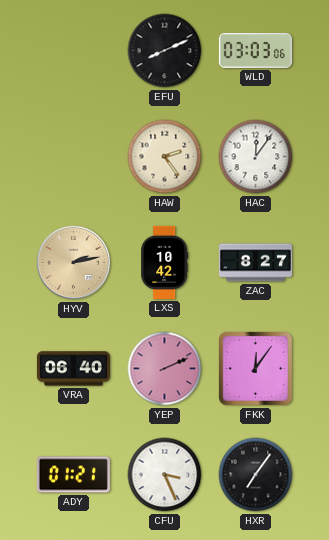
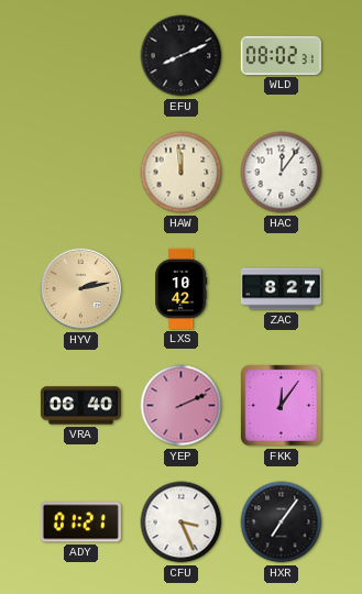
WLD: 03:03 -> 08:02
HAW: 2:24 -> 11:59
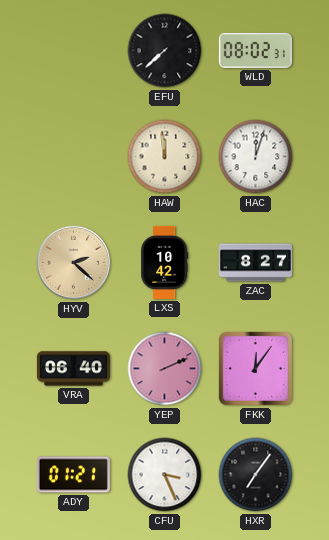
EFU: 8:11 -> 7:38
HAC: 12:06 -> 12:03
HYV: 2:13 -> 2:22
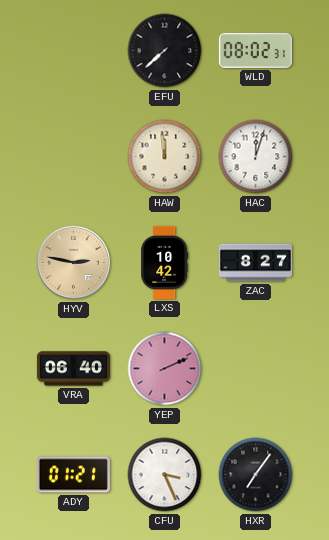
HYV: 2:22 -> 2:47
FKK: 12:06 -> none
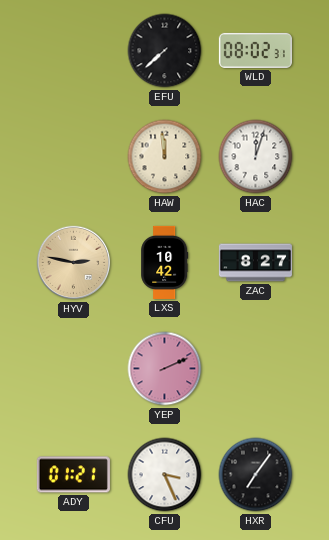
VRA: 06:40 -> none
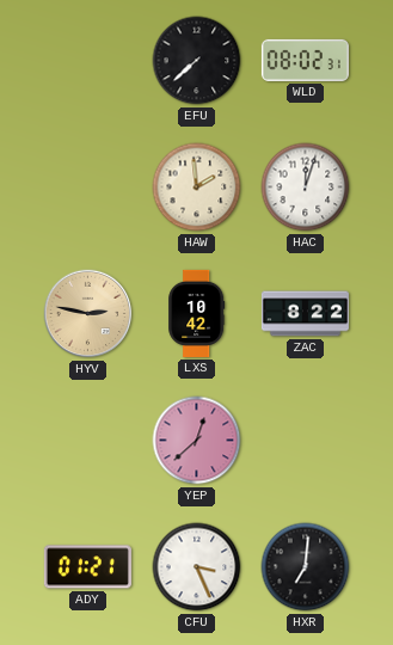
HAW: 11:59 -> 1:59
ZAC: 8:27 -> 8:22
YEP: 2:11 -> 12:38
HXR: 7:06 -> 7:01
